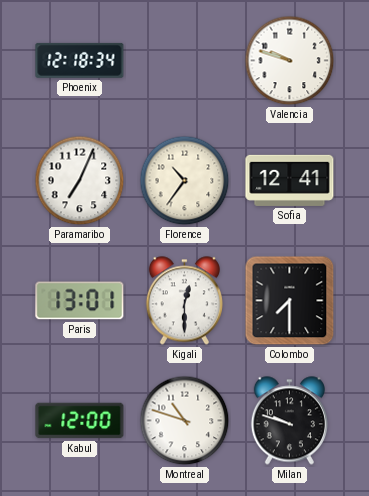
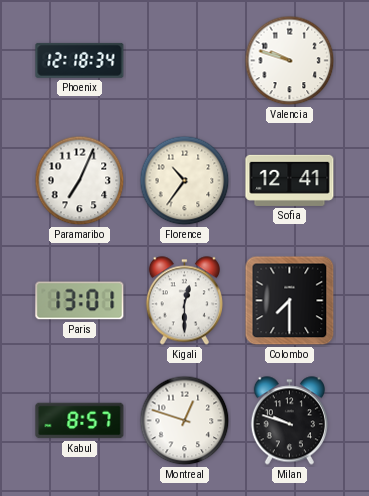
Kabul: 12:00 -> 8:57
Montreal: 10:48 -> 12:48
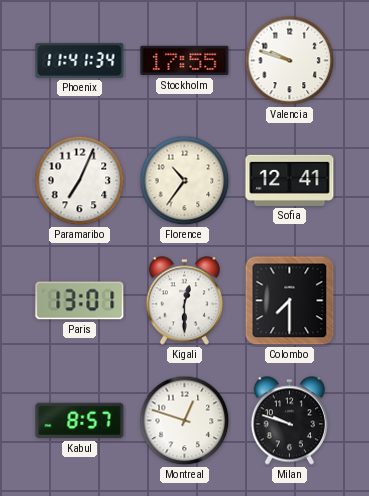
Phoenix: 12:18 -> 11:41
Stockholm: none -> 17:55
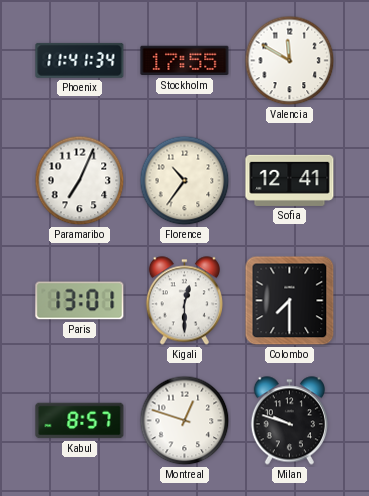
Valencia: 9:48 -> 11:50
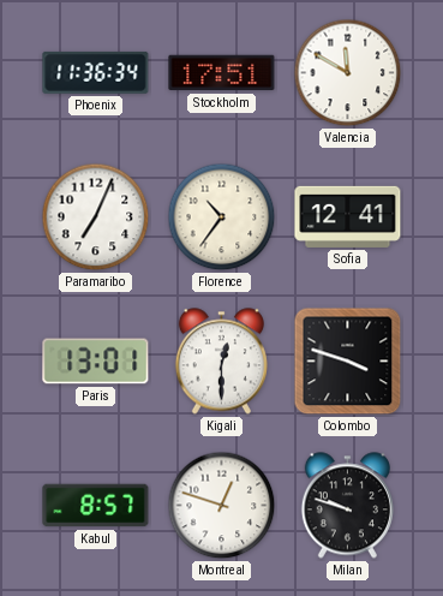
Phoenix: 11:41 -> 11:36
Stockholm: 17:55 -> 17:51
Colombo: 7:30 -> 3:48
